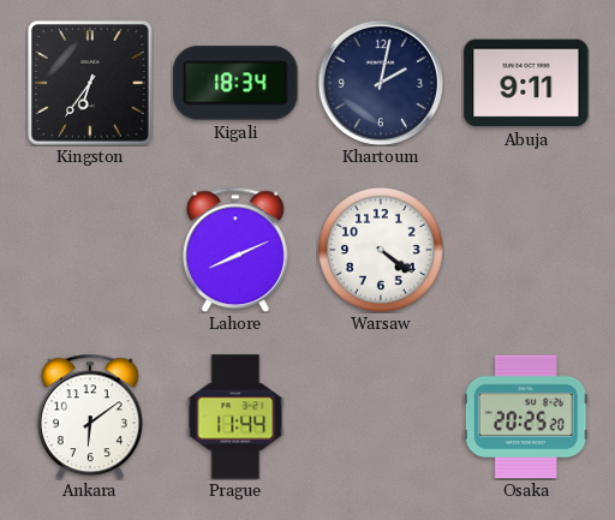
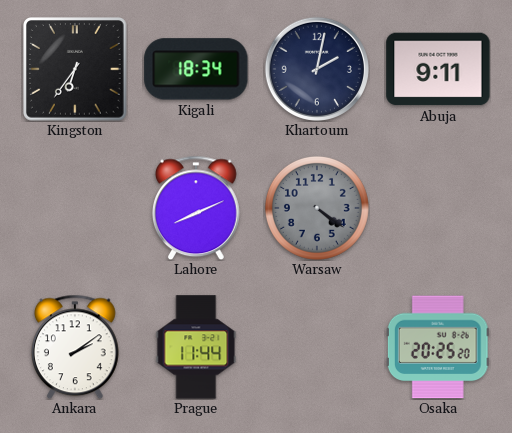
Warsaw dial: white -> grey
Ankara: 6:09 -> 2:09
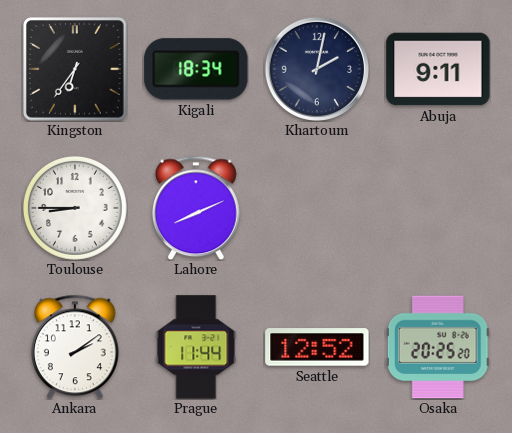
Toulouse: none -> 8:45
Warsaw: 4:21 -> none
Seattle: none -> 12:52
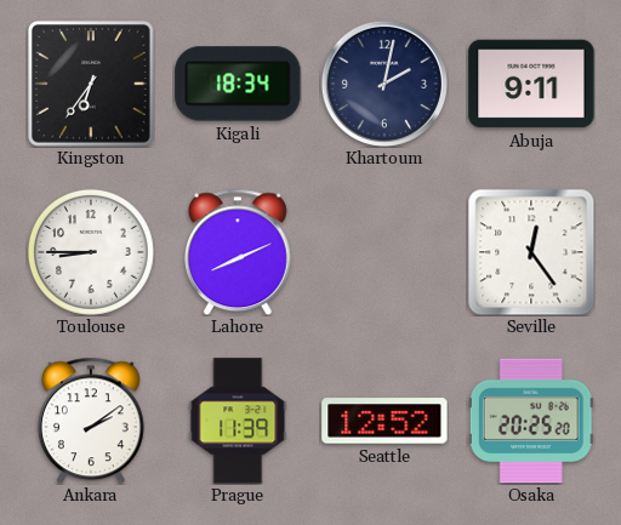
Seville: none -> 12:24
Prague: 11:44 -> 11:39
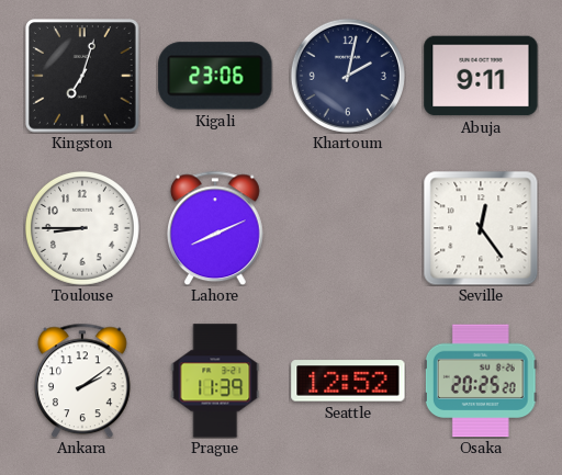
Kingston: 6:36 -> 7:03
Kigali: 18:34 -> 23:06
